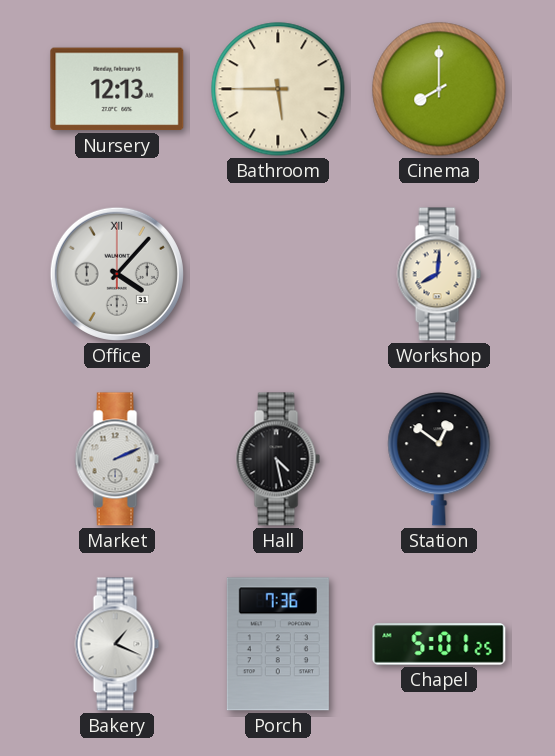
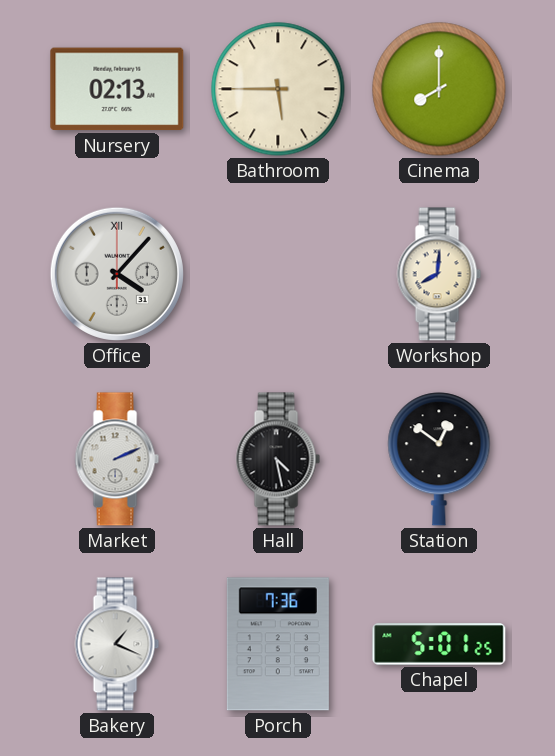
Nursery: 12:13 -> 02:13
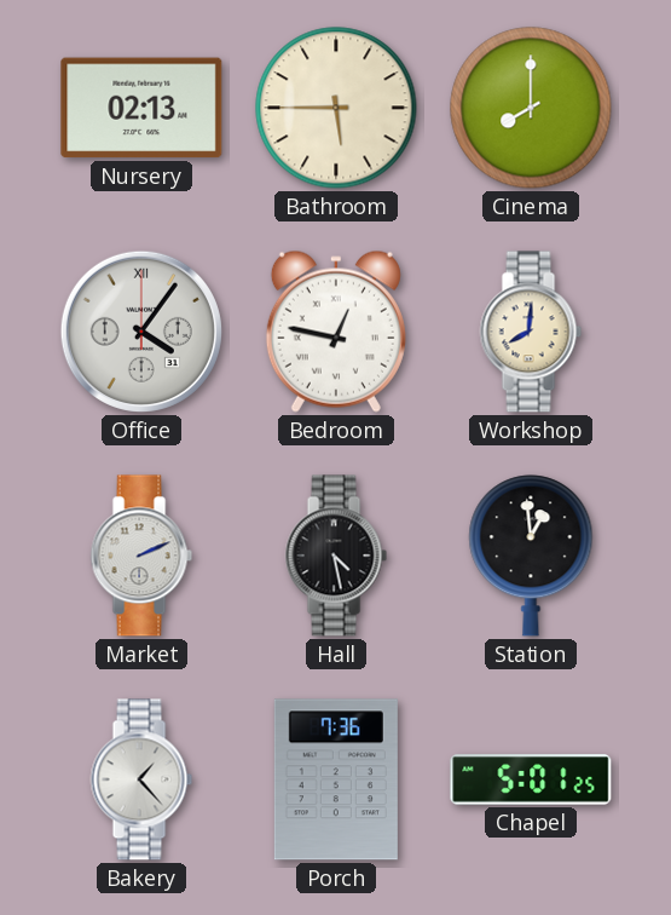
Office: 4:07 -> 4:06
Bedroom: none -> 12:47
Station: 12:51 -> 12:59
Bakery: 1:19 -> 1:23
